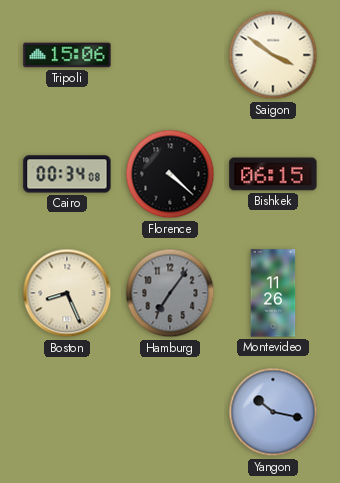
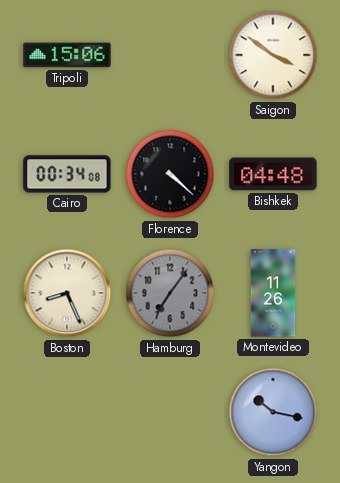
Bishkek: 06:15 -> 04:48
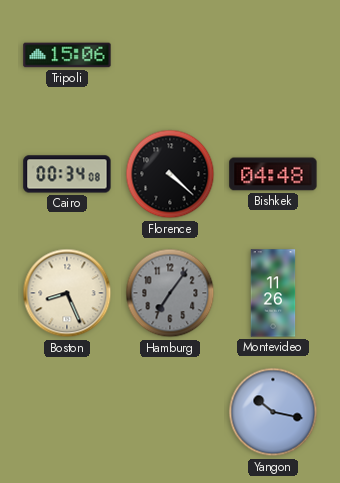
Saigon: 3:51 -> none
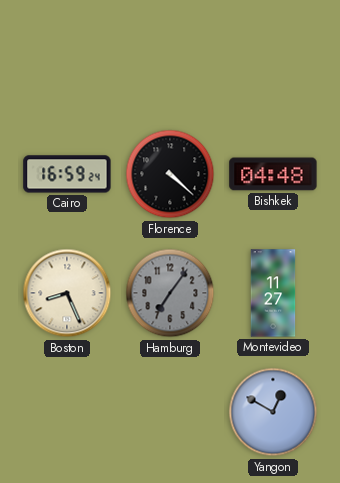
Tripoli: 15:06 -> none
Cairo: 00:34 -> 16:59
Montevideo: 11:26 -> 11:27
Yangon: 10:17 -> 12:50
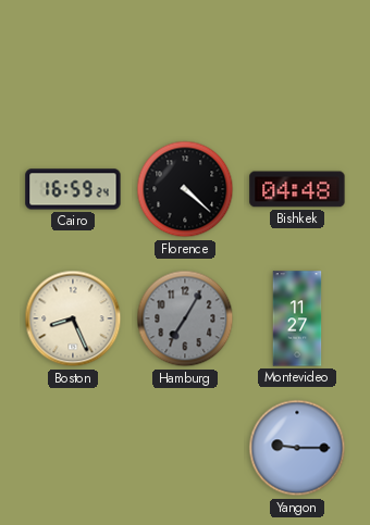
Hamburg: 7:06 -> 7:05
Yangon: 12:50 -> 9:15
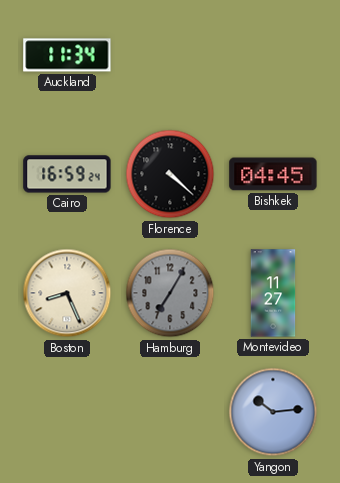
Auckland: none -> 11:34
Bishkek: 04:48 -> 04:45
Yangon: 9:15 -> 10:14
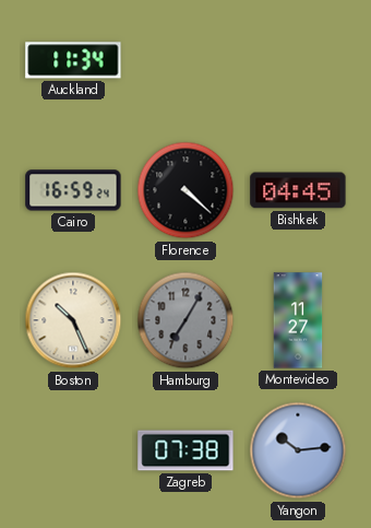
Boston: 8:26 -> 10:26
Zagreb: none -> 07:38
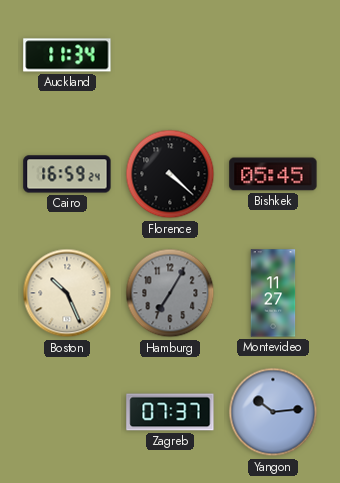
Bishkek: 04:45 -> 05:45
Zagreb: 07:38 -> 07:37
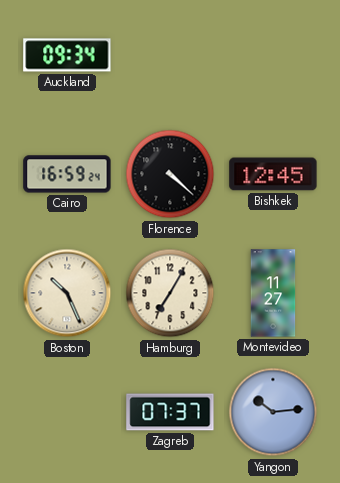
Auckland: 11:34 -> 09:34
Bishkek: 05:45 -> 12:45
Hamburg dial: grey -> cream
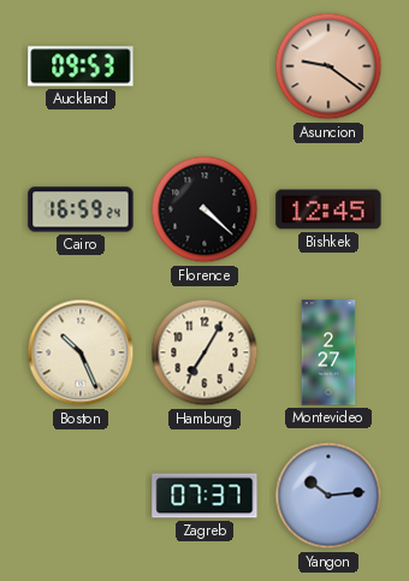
Auckland: 09:34 -> 09:53
Asuncion: none -> 9:21
Montevideo: 11:27 -> 2:27
